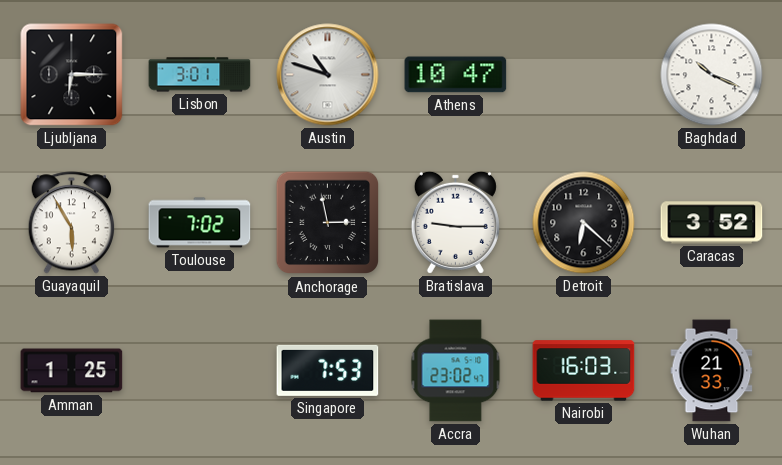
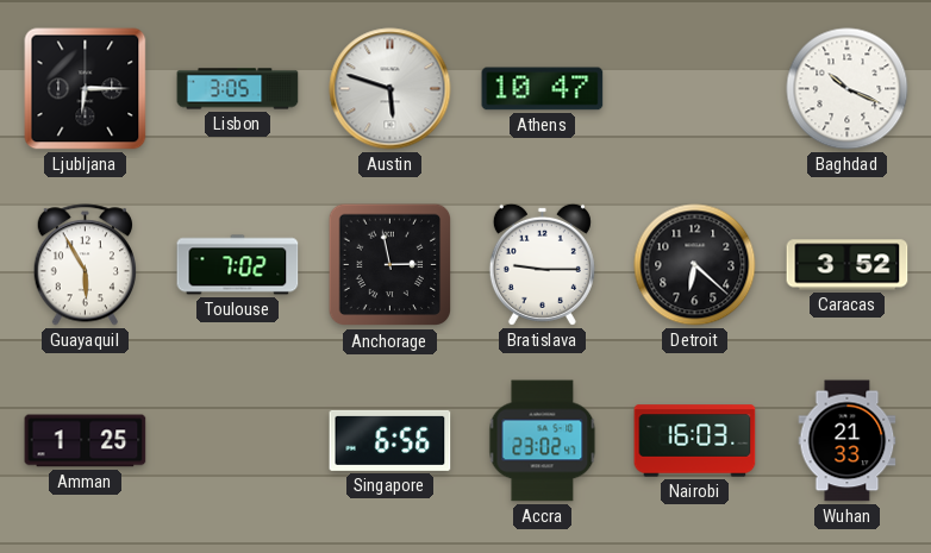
Lisbon: 3:01 -> 3:05
Austin: 10:48 -> 5:48
Singapore: 7:53 -> 6:56
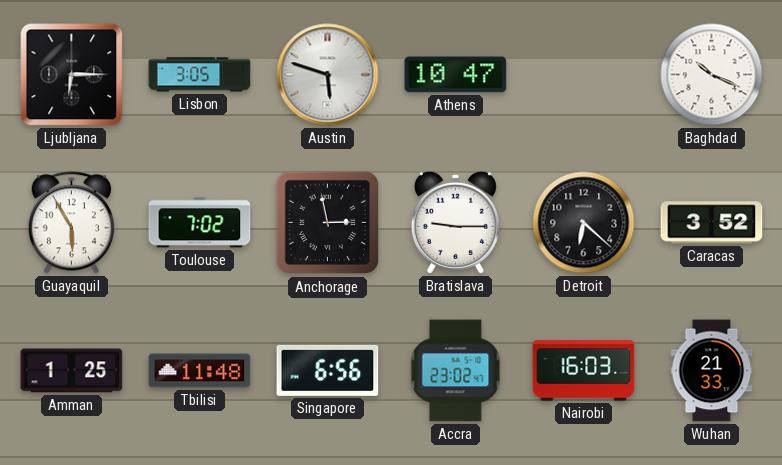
Tbilisi: none -> 11:48
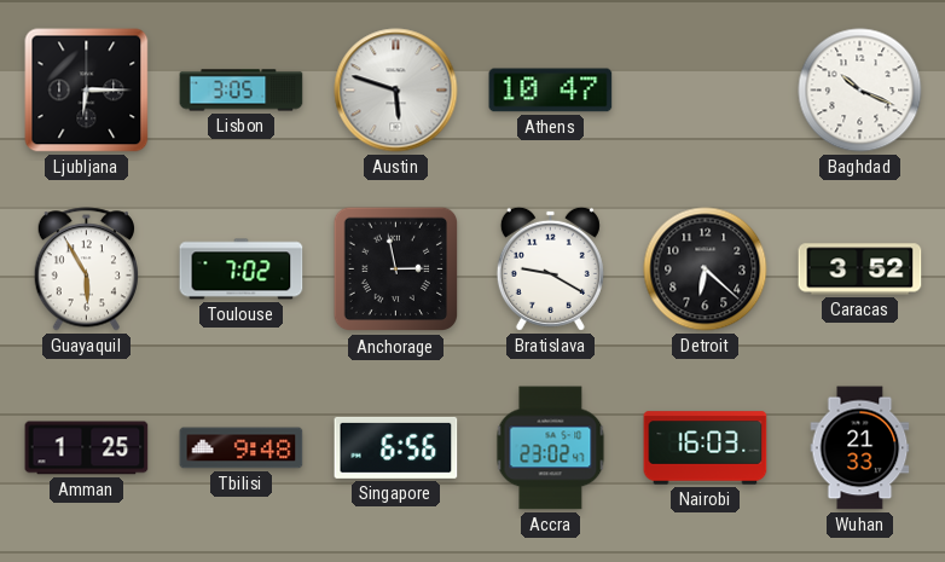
Bratislava: 9:15 -> 9:20
Tbilisi: 11:48 -> 9:48
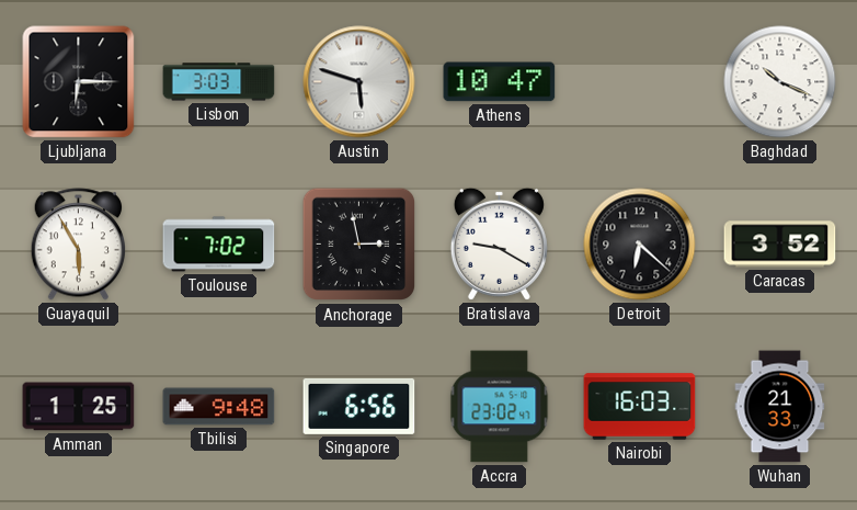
Lisbon: 3:05 -> 3:03
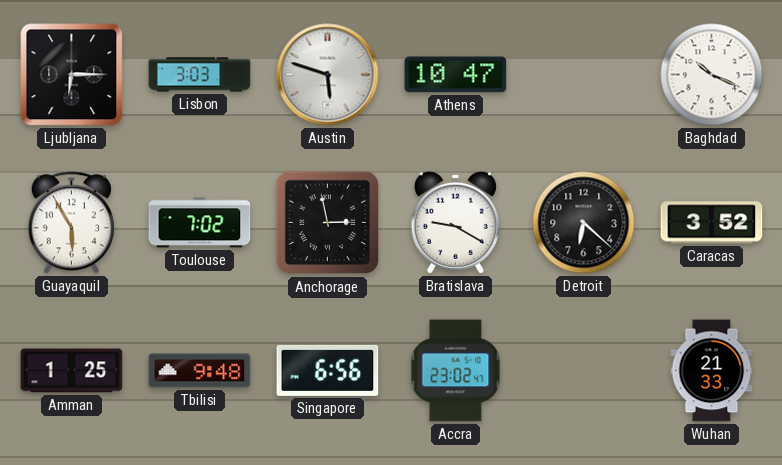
Nairobi: 16:03 -> none
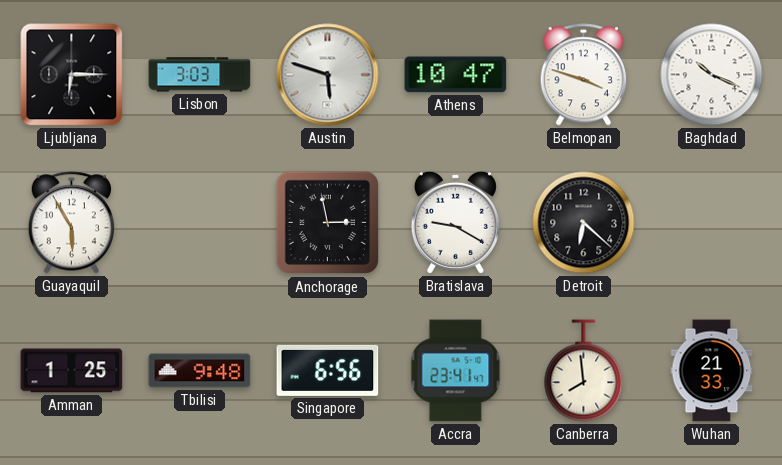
Belmopan: none -> 3:48
Toulouse: 7:02 -> none
Caracas: 3:52 -> none
Accra: 23:02 -> 23:41
Canberra: none -> 7:59
